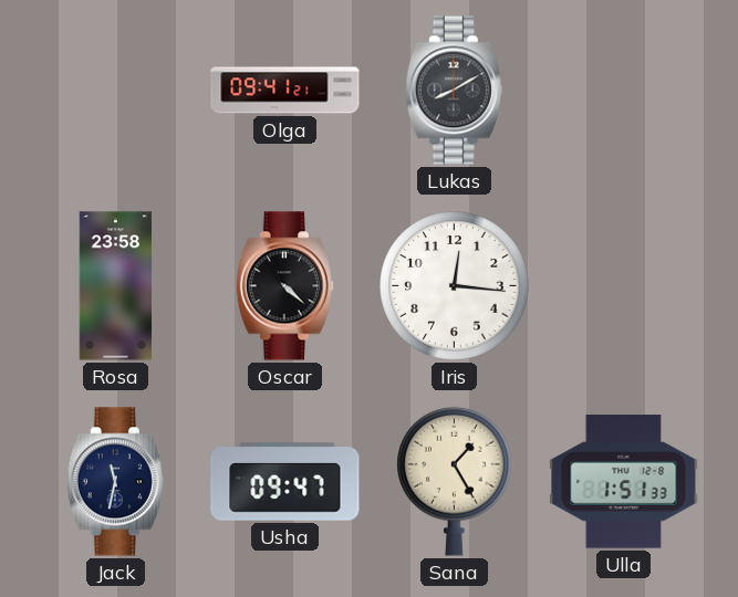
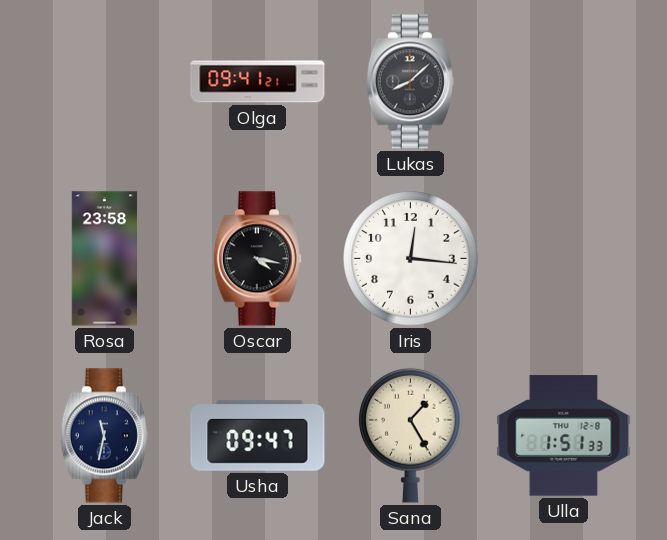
Lukas: 8:10 -> 8:08
Oscar: 4:22 -> 4:17
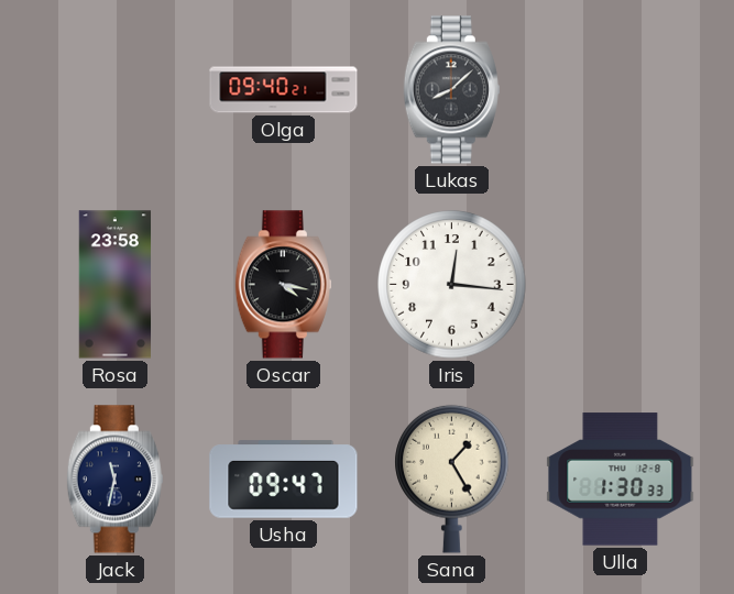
Olga: 09:41 -> 09:40
Ulla: 1:51 -> 1:30
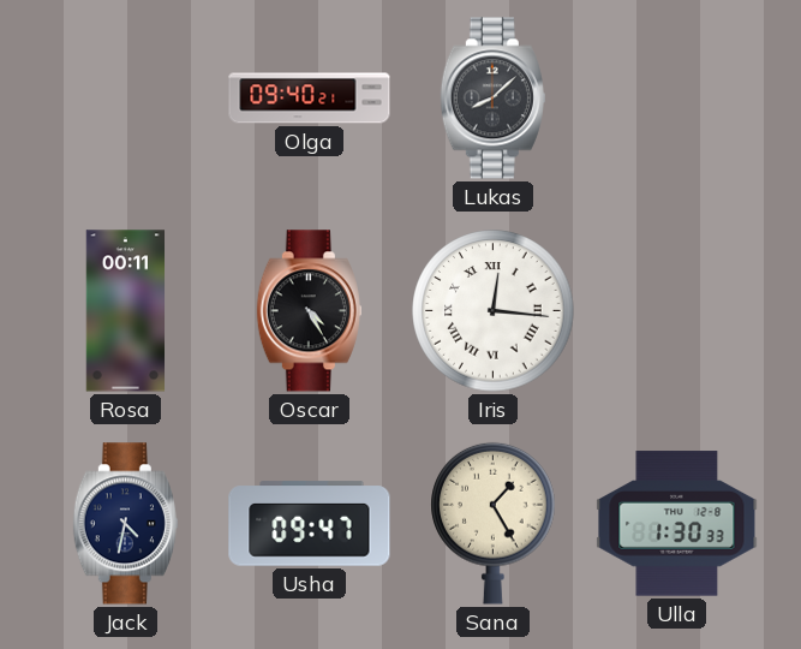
Rosa: 23:58 -> 00:11
Oscar: 4:17 -> 4:25
Iris numerals: Arabic -> Roman
Jack: 11:32 -> 4:32
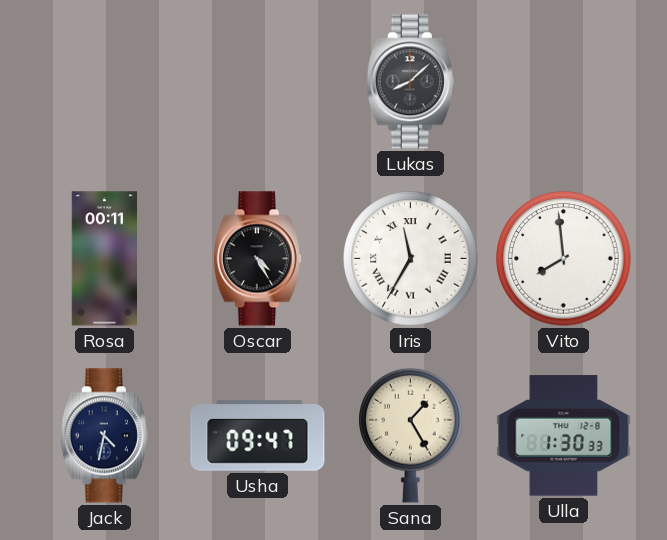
Olga: 09:40 -> none
Iris: 12:16 -> 11:35
Vito: none -> 7:59
